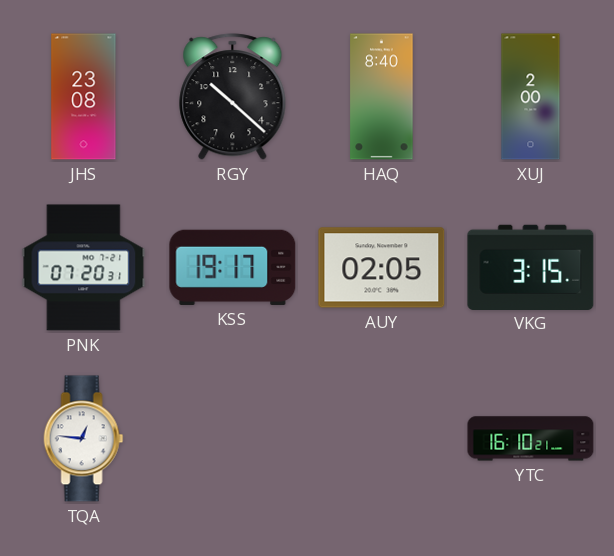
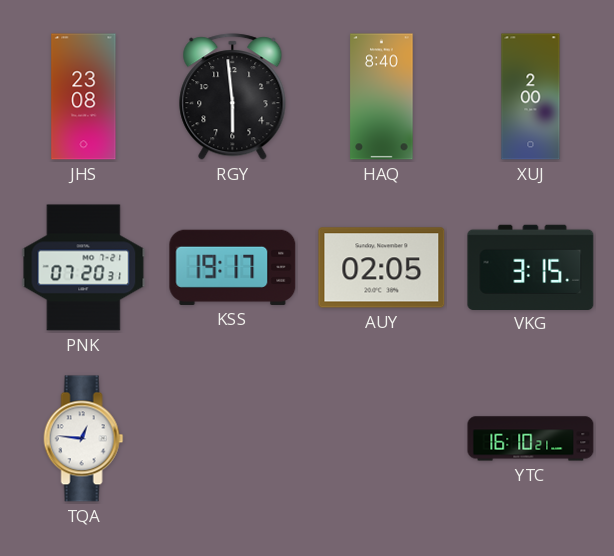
RGY: 10:22 -> 5:59
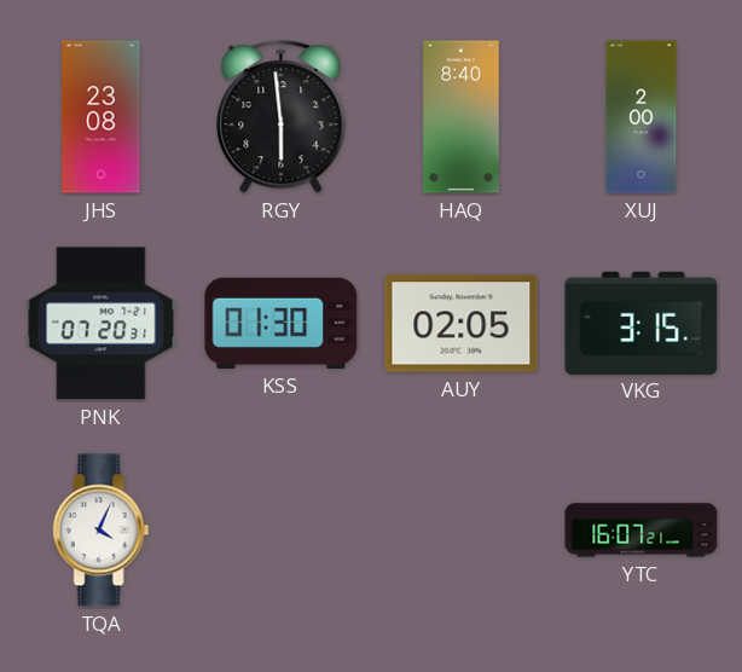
KSS: 19:17 -> 01:30
TQA: 12:46 -> 4:04
YTC: 16:10 -> 16:07
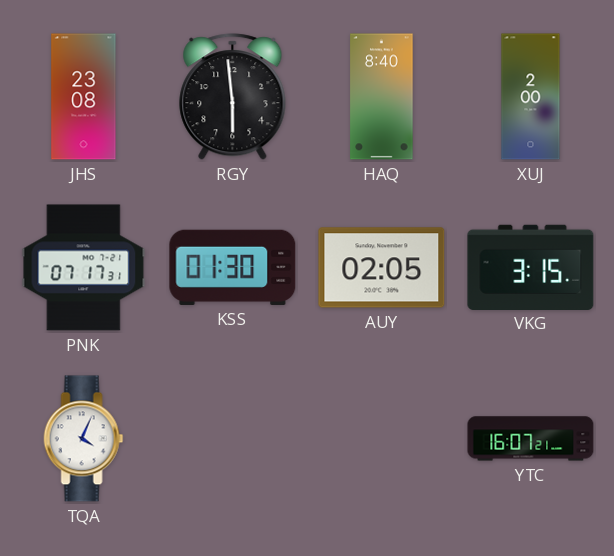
PNK: 07:20 -> 07:17
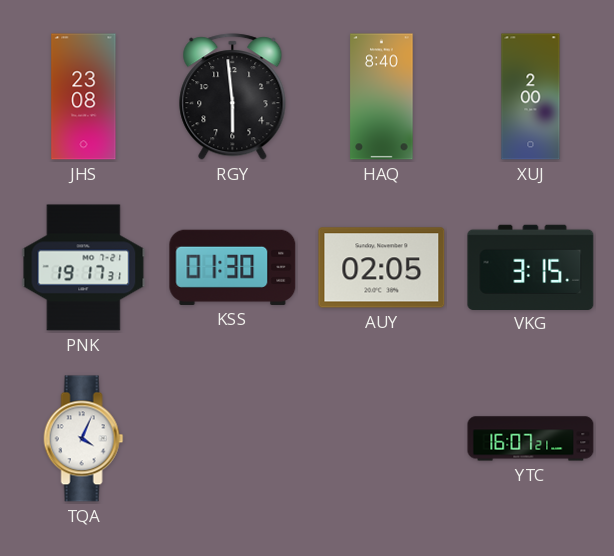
PNK: 07:17 -> 19:17
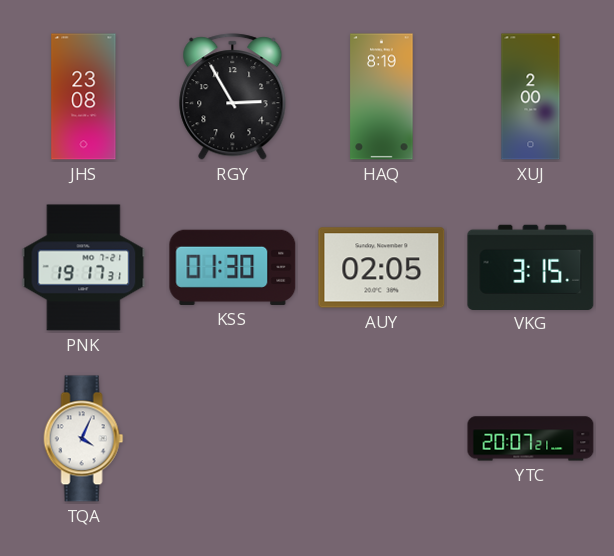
RGY: 5:59 -> 2:55
HAQ: 8:40 -> 8:19
YTC: 16:07 -> 20:07
